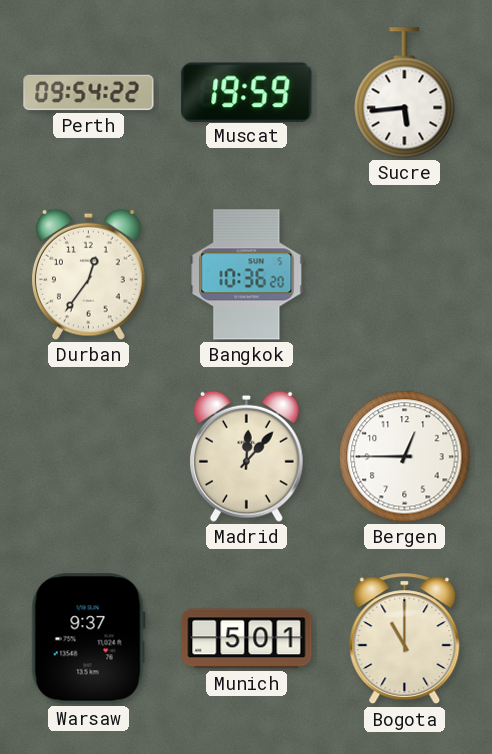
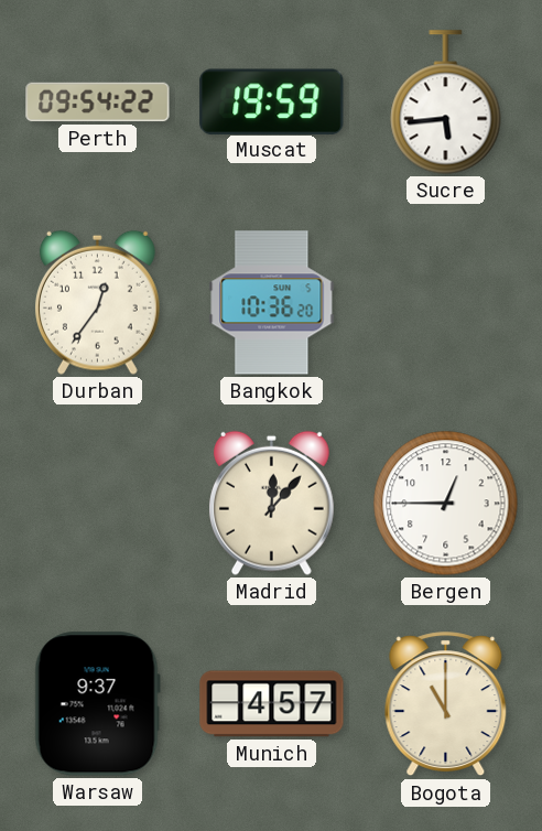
Munich: 5:01 -> 4:57
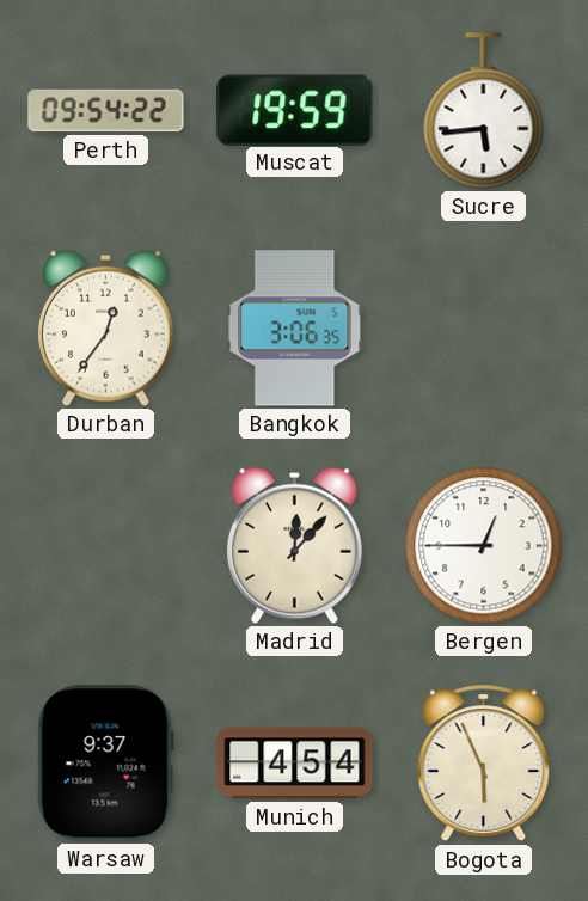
Bangkok: 10:36 -> 3:06
Munich: 4:57 -> 4:54
Bogota: 11:00 -> 5:56
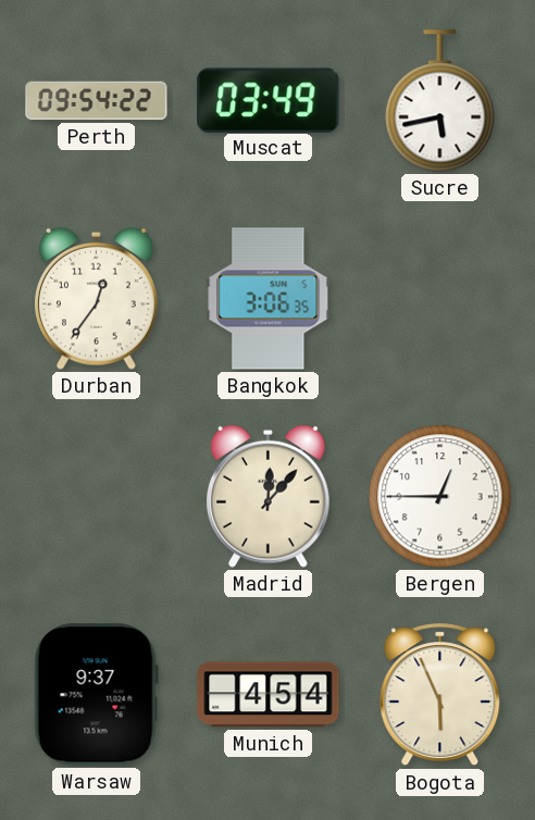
Muscat: 19:59 -> 03:49
Sucre: 5:44 -> 5:43
